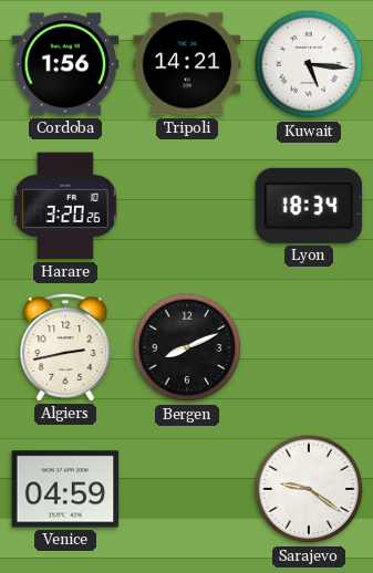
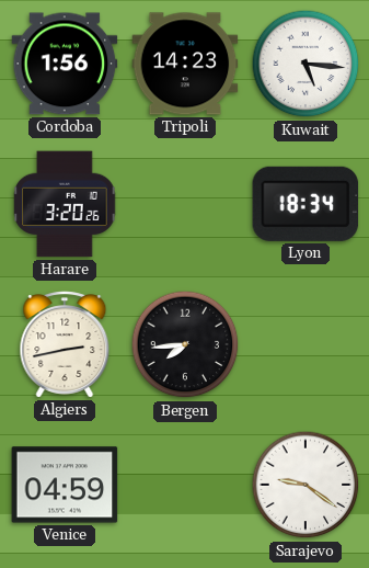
Tripoli: 14:21 -> 14:23
Bergen: 8:11 -> 7:44
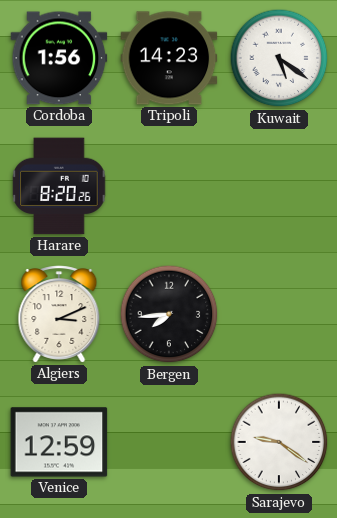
Kuwait: 5:16 -> 5:21
Harare: 3:20 -> 8:20
Lyon: 18:34 -> none
Algiers: 2:43 -> 3:11
Venice: 04:59 -> 12:59
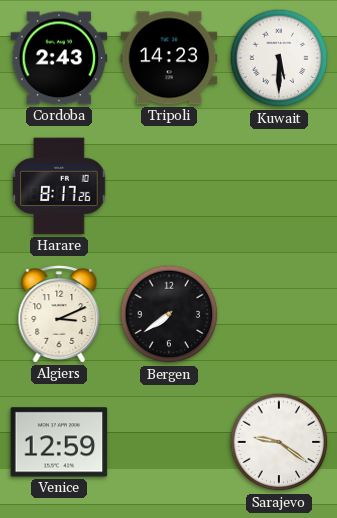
Cordoba: 1:56 -> 2:43
Kuwait: 5:21 -> 5:30
Harare: 8:20 -> 8:17
Bergen: 7:44 -> 7:39
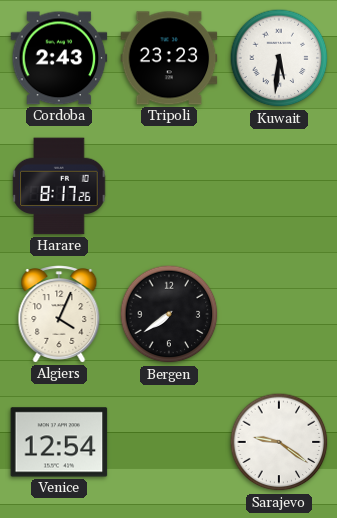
Tripoli: 14:23 -> 23:23
Kuwait: 5:30 -> 5:31
Algiers: 3:11 -> 4:04
Venice: 12:59 -> 12:54
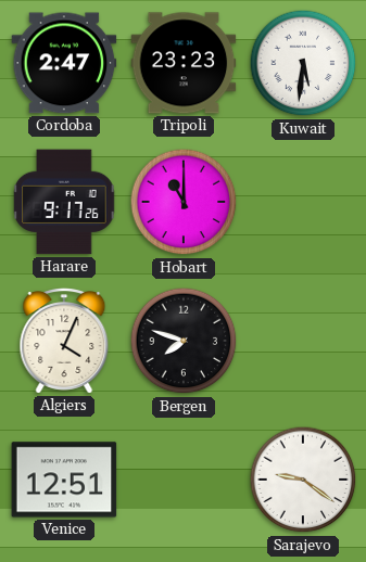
Cordoba: 2:43 -> 2:47
Harare: 8:17 -> 9:17
Hobart: none -> 11:00
Bergen: 7:39 -> 7:48
Venice: 12:54 -> 12:51
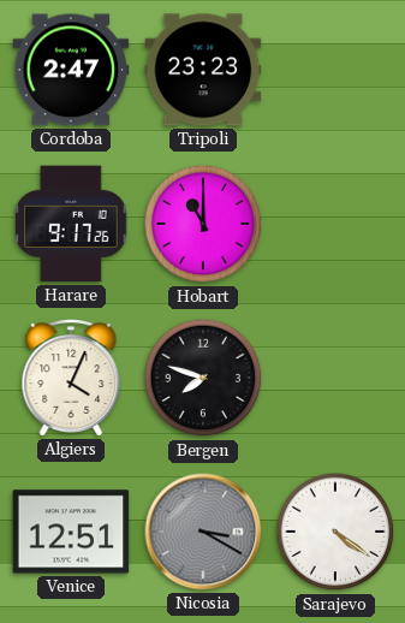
Kuwait: 5:31 -> none
Nicosia: none -> 3:20
Sarajevo: 9:21 -> 4:21
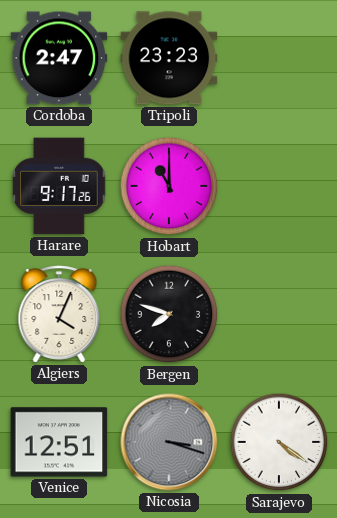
Nicosia: 3:20 -> 3:18
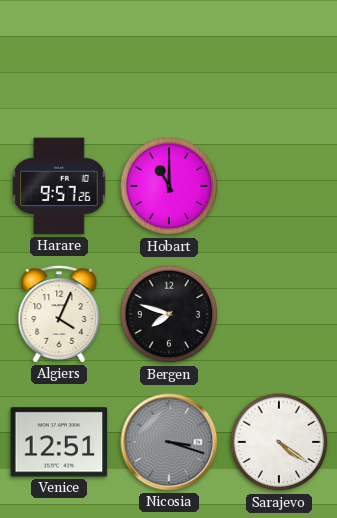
Cordoba: 2:47 -> none
Tripoli: 23:23 -> none
Harare: 9:17 -> 9:57
